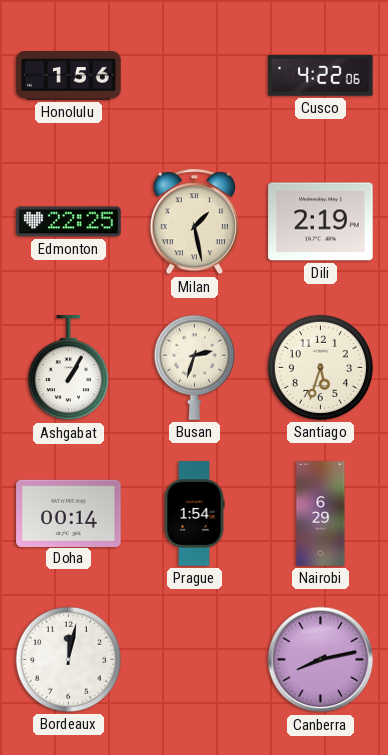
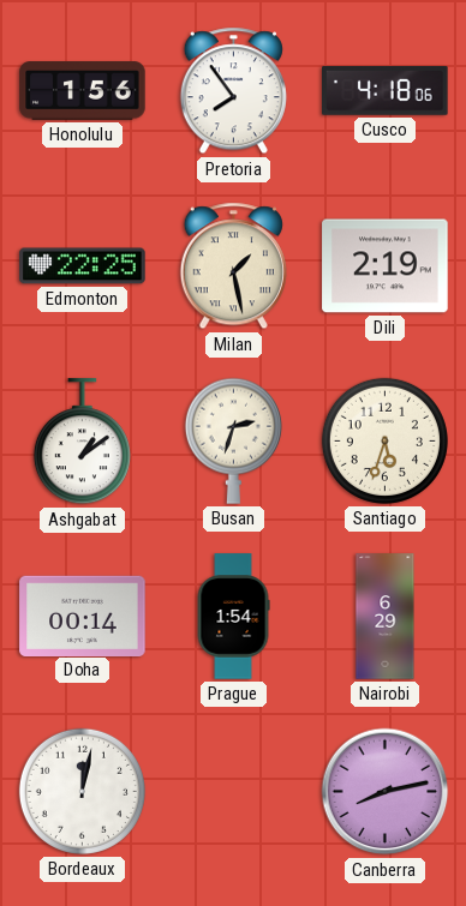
Pretoria: none -> 7:54
Cusco: 4:22 -> 4:18
Ashgabat: 1:05 -> 1:09
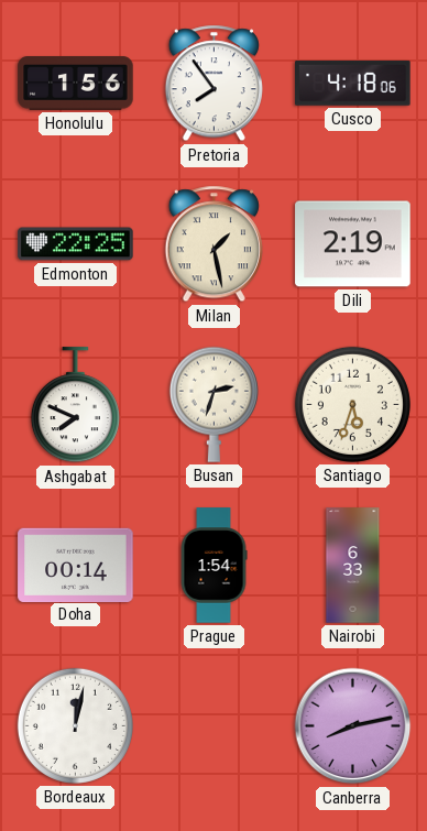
Ashgabat: 1:09 -> 7:49
Nairobi: 6:29 -> 6:33
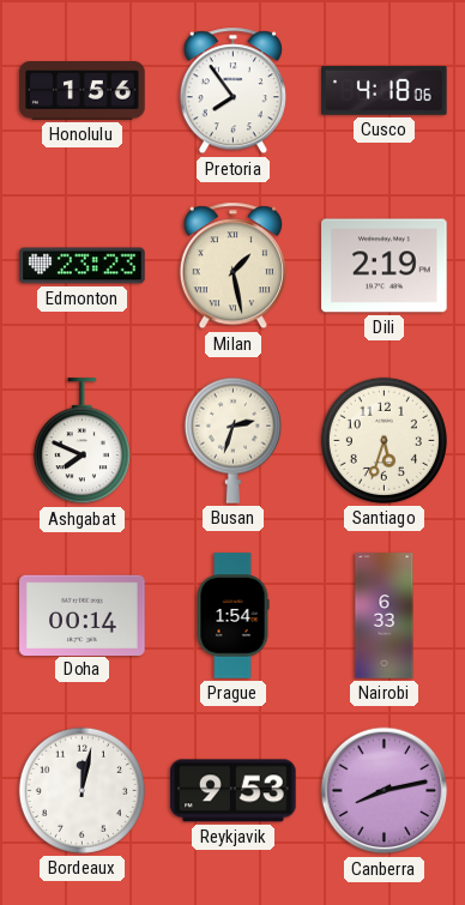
Edmonton: 22:25 -> 23:23
Reykjavik: none -> 9:53
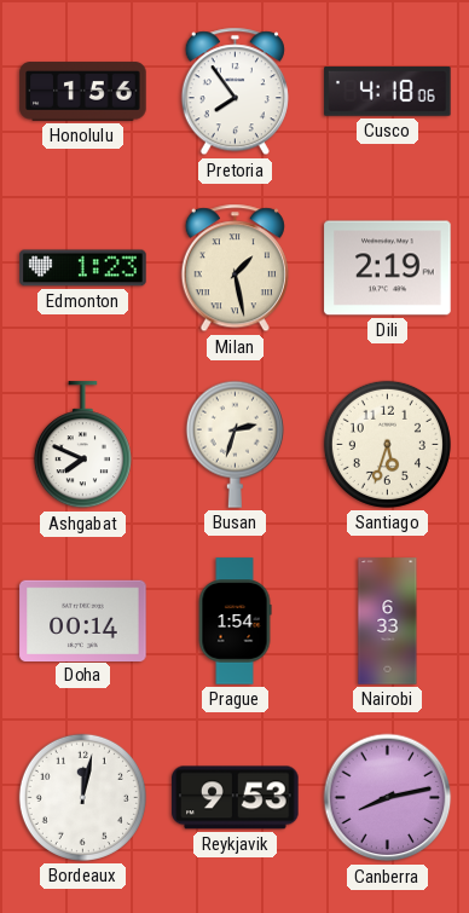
Edmonton: 23:23 -> 1:23
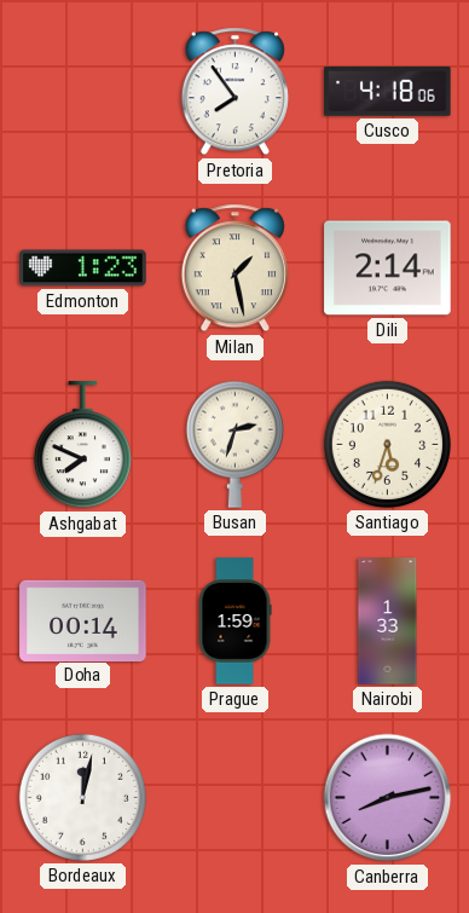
Honolulu: 1:56 -> none
Dili: 2:19 -> 2:14
Prague: 1:54 -> 1:59
Nairobi: 6:33 -> 1:33
Reykjavik: 9:53 -> none
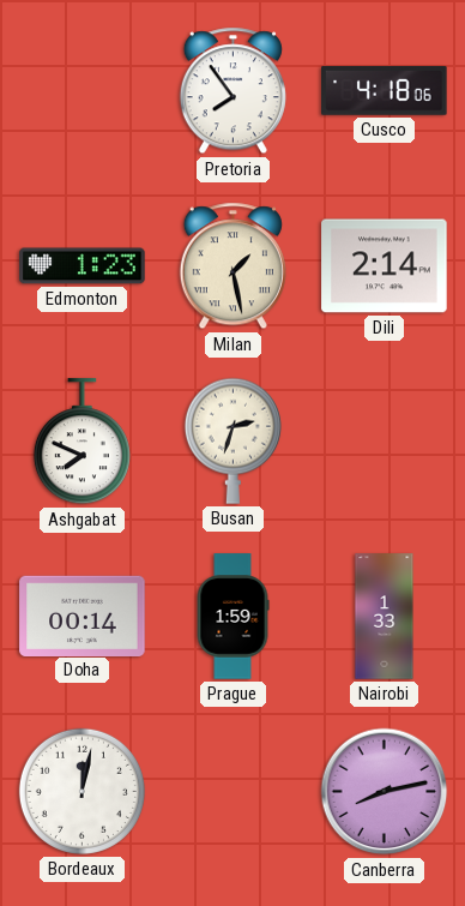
Santiago: 5:33 -> none
